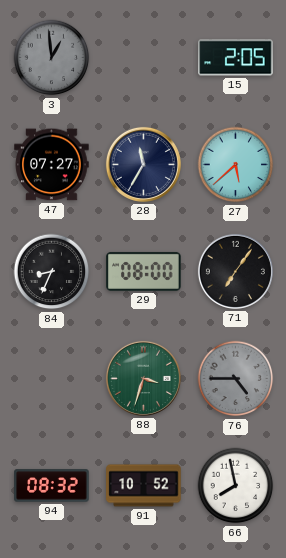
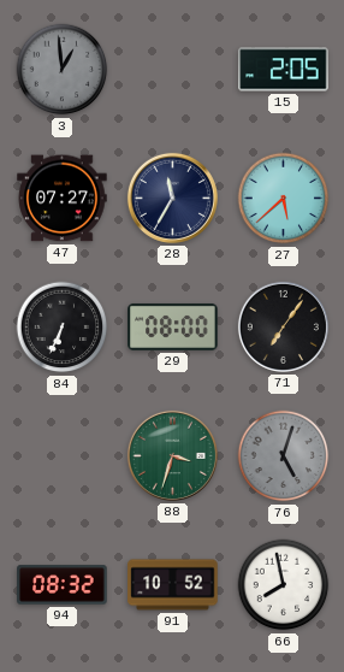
84: 8:34 -> 6:34
76: 4:45 -> 5:03
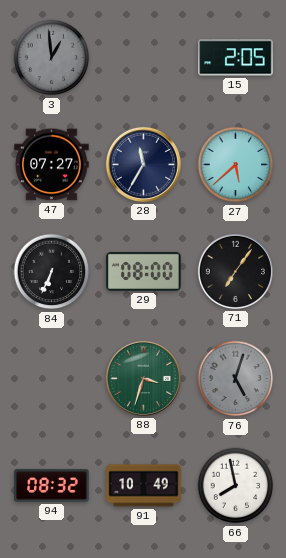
91: 10:52 -> 10:49
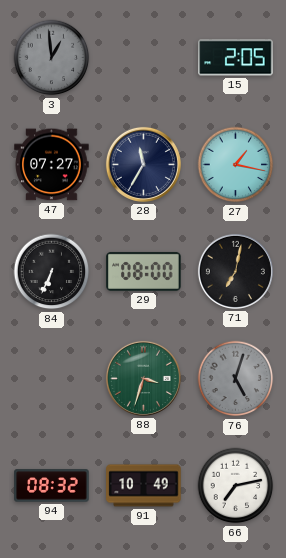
27: 5:38 -> 1:17
71: 7:06 -> 7:02
66: 7:58 -> 7:13
